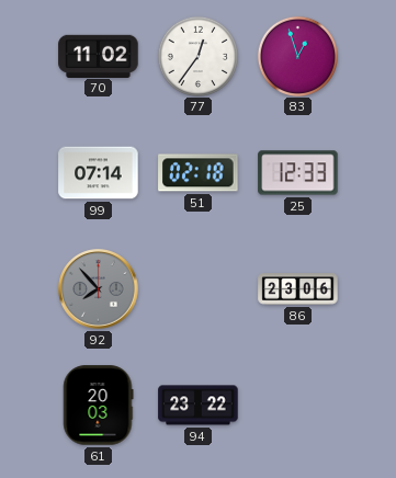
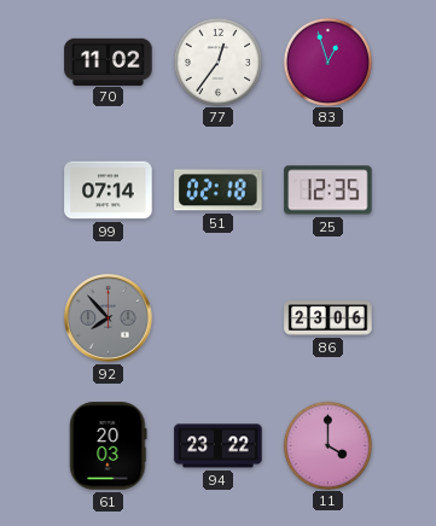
25: 12:33 -> 12:35
11: none -> 4:00
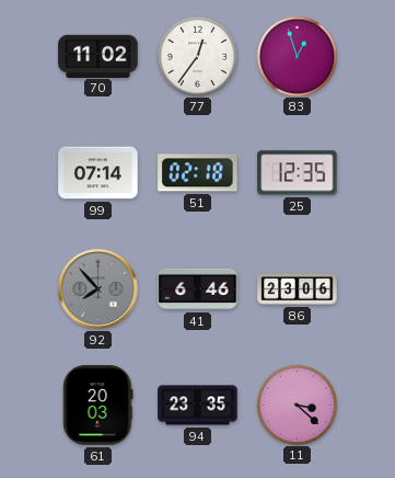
41: none -> 6:46
94: 23:22 -> 23:35
11: 4:00 -> 3:22
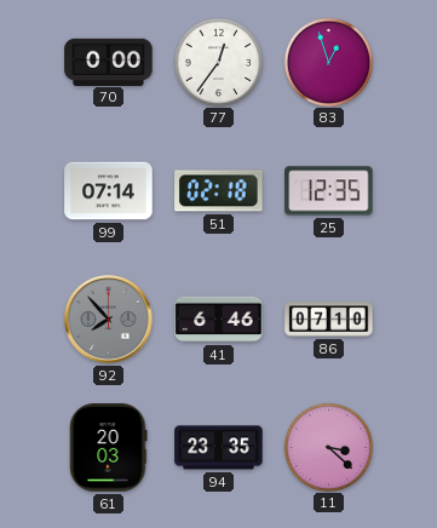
70: 11:02 -> 0:00
86: 23:06 -> 07:10
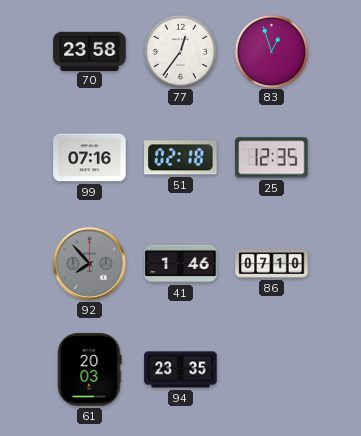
70: 0:00 -> 23:58
99: 07:14 -> 07:16
41: 6:46 -> 1:46
11: 3:22 -> none
